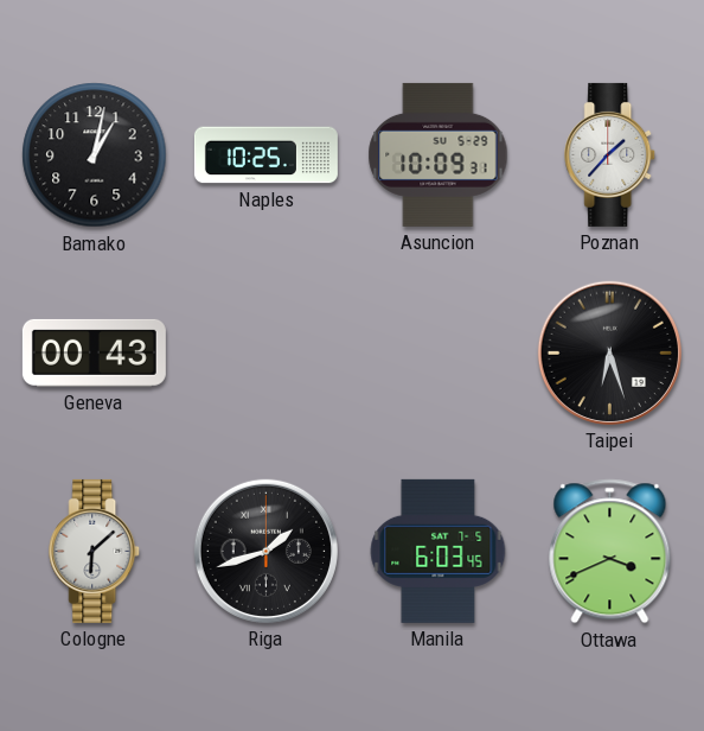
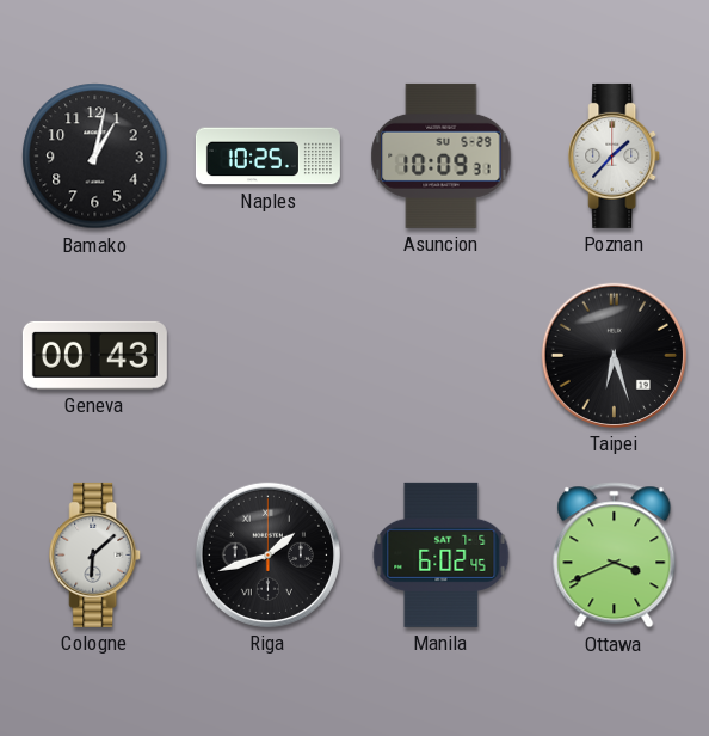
Manila: 6:03 -> 6:02
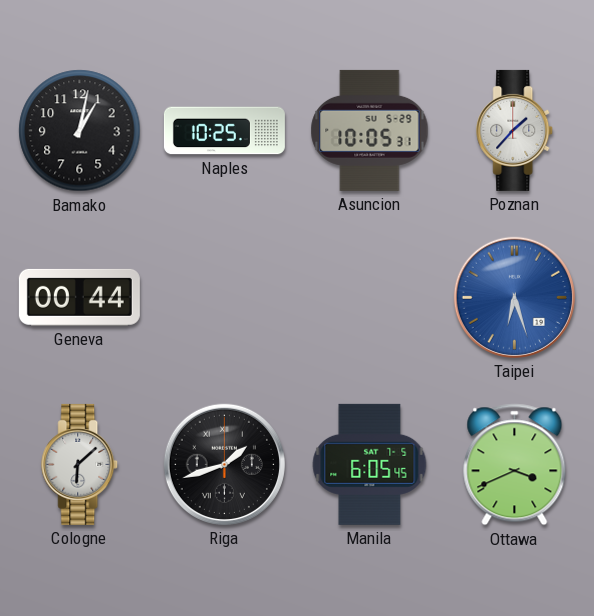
Asuncion: 10:09 -> 10:05
Geneva: 00:43 -> 00:44
Taipei dial: black -> blue
Manila: 6:02 -> 6:05
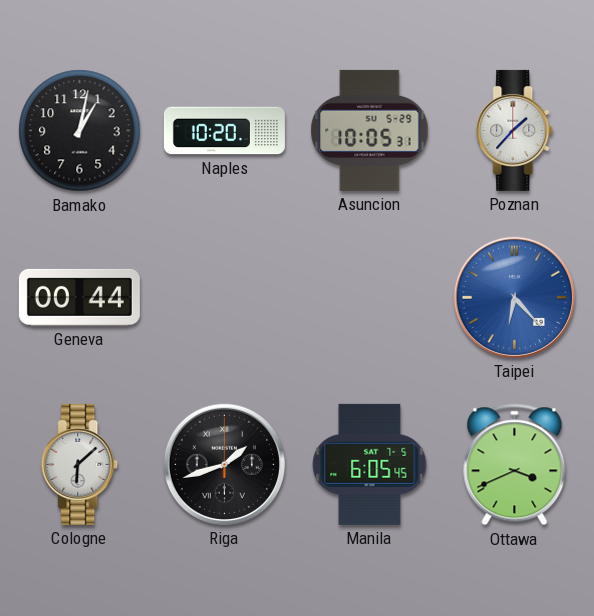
Naples: 10:25 -> 10:20
Taipei: 6:27 -> 6:23
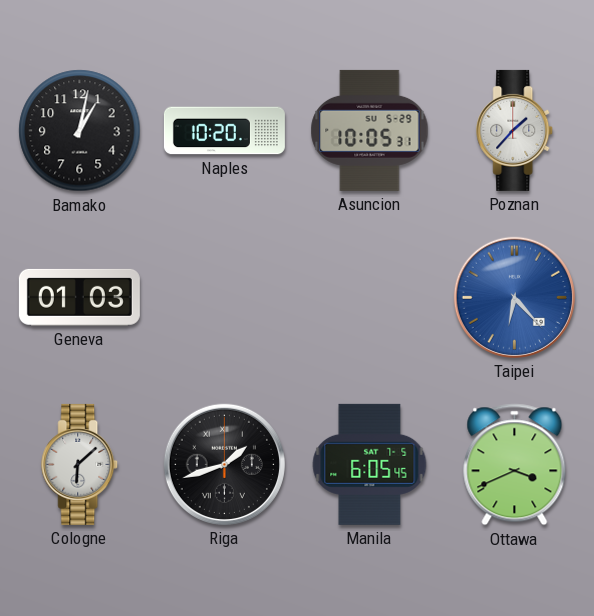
Geneva: 00:44 -> 01:03
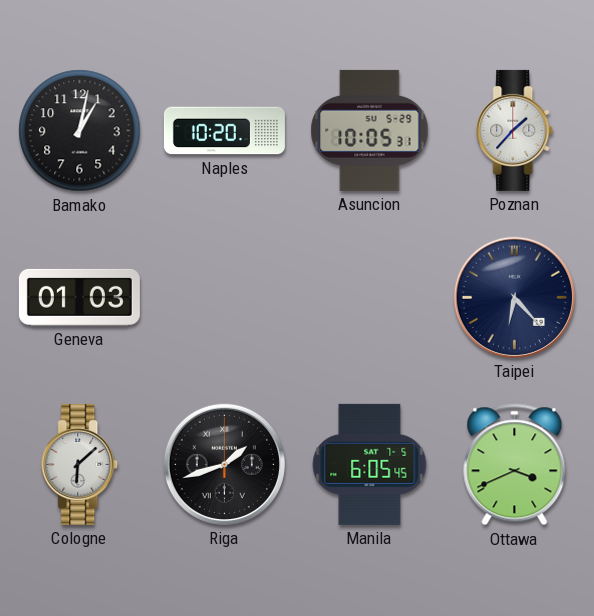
Taipei dial: blue -> navy
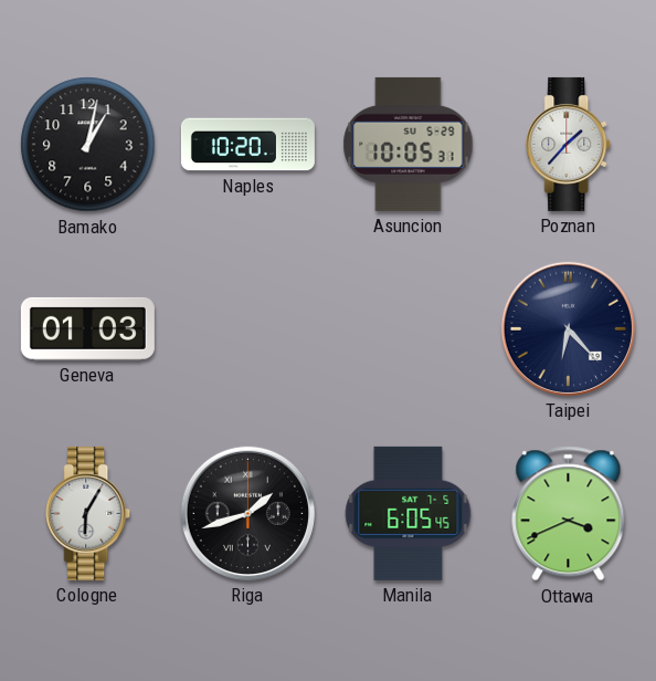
Cologne: 6:08 -> 6:05
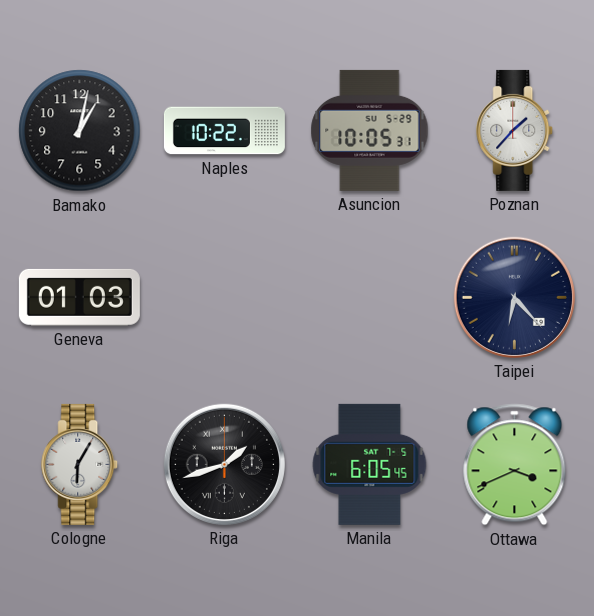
Naples: 10:20 -> 10:22
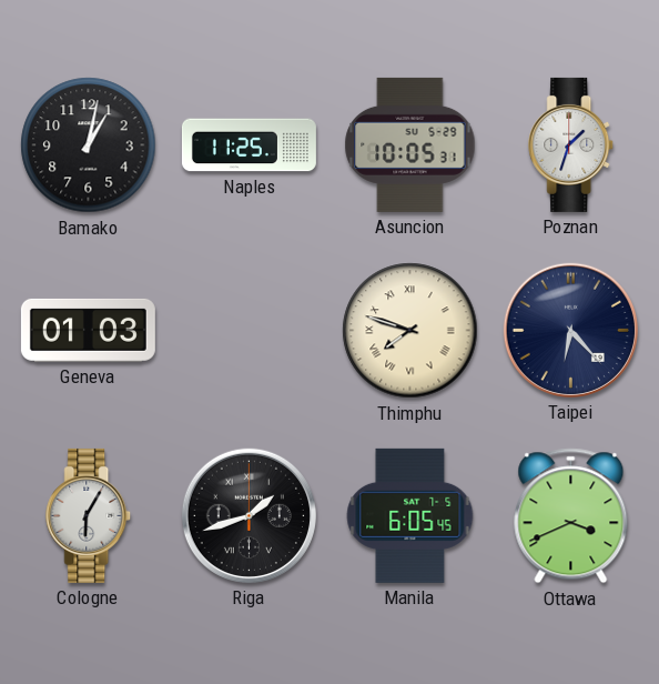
Naples: 10:22 -> 11:25
Poznan: 1:37 -> 1:33
Thimphu: none -> 7:48
